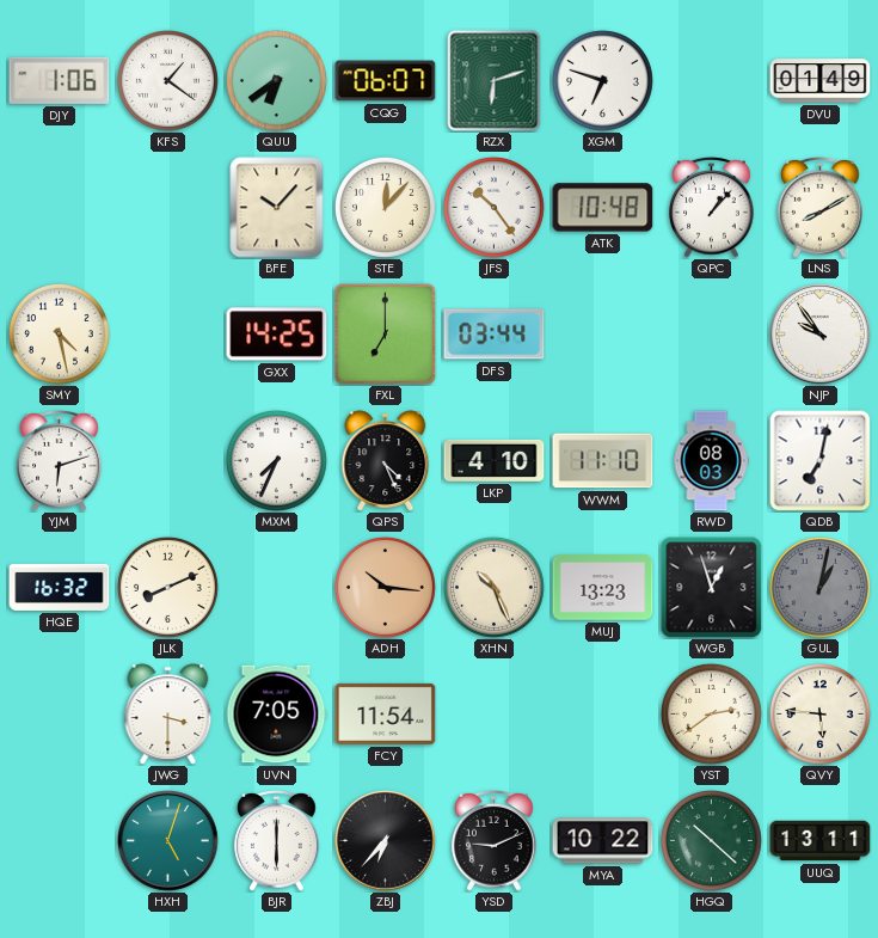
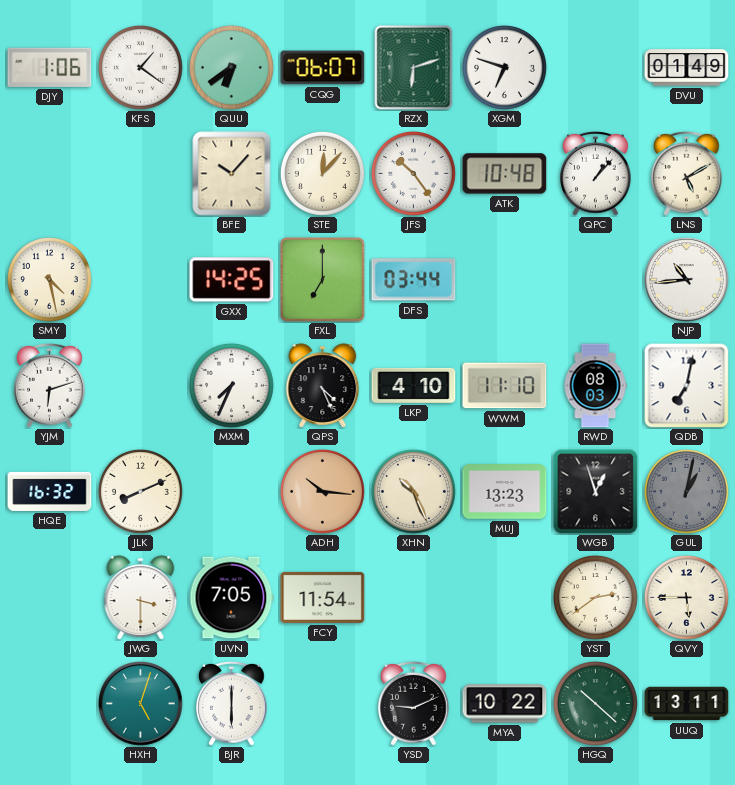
LNS: 8:10 -> 5:10
NJP: 9:54 -> 10:44
QVY: 5:46 -> 5:45
ZBJ: 6:37 -> none
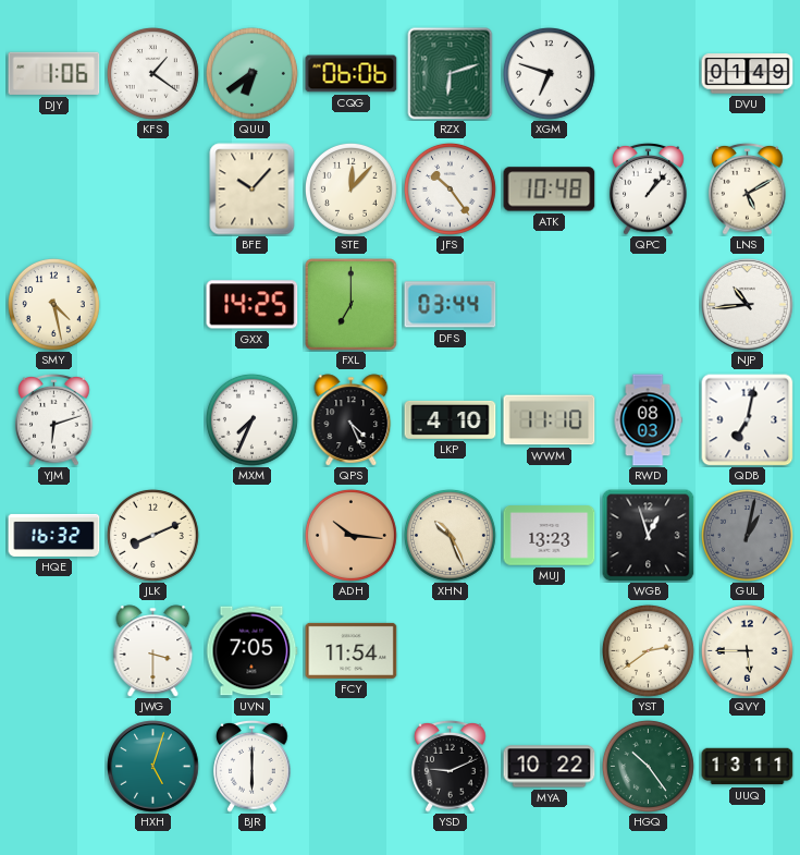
CQG: 06:07 -> 06:06
HGQ: 10:22 -> 10:24
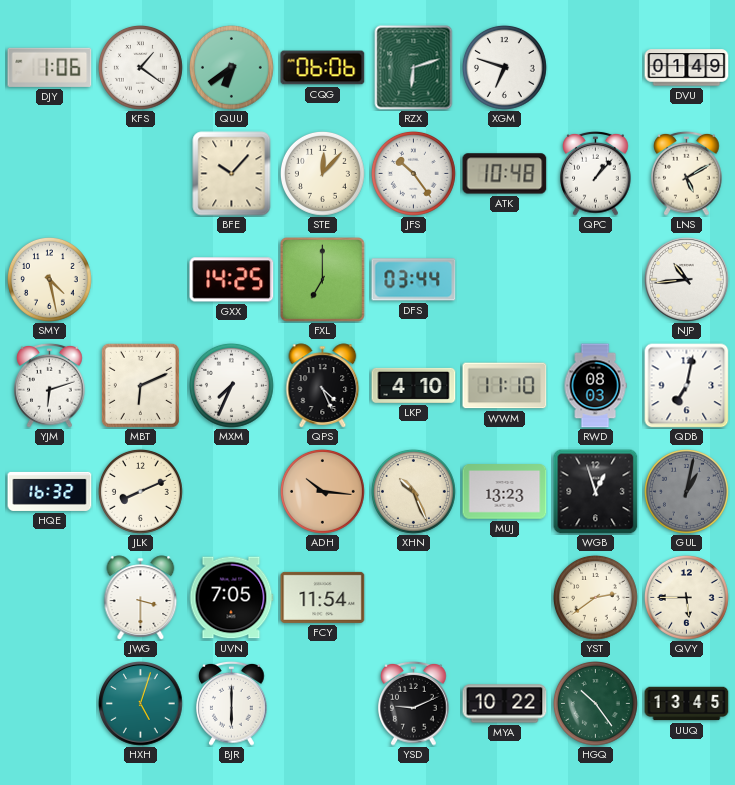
MBT: none -> 6:11
UUQ: 13:11 -> 13:45
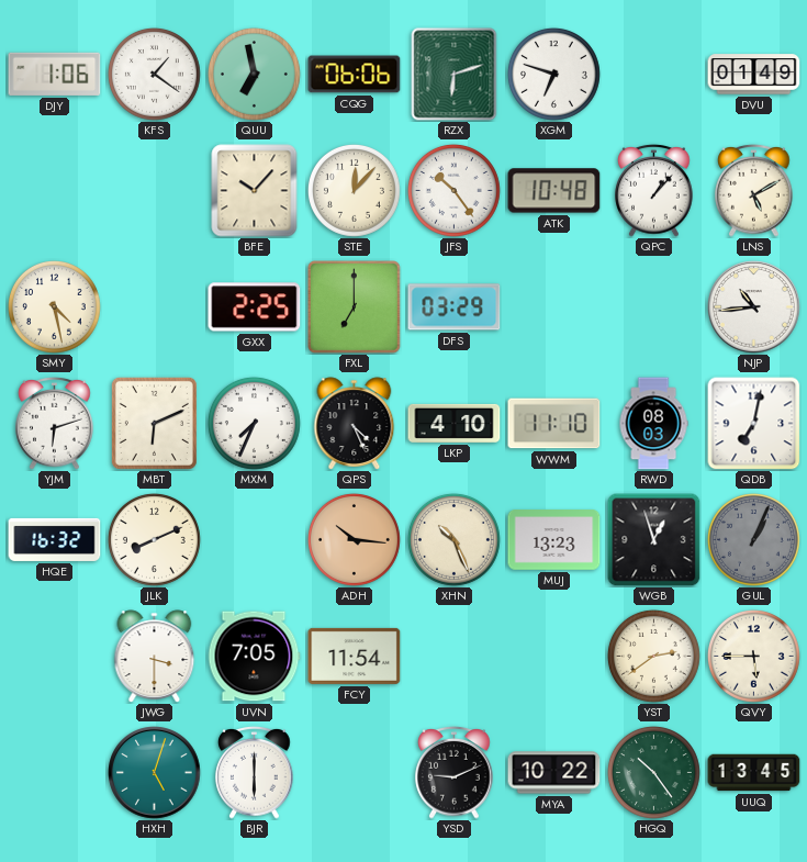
QUU: 6:39 -> 6:58
GXX: 14:25 -> 2:25
DFS: 03:44 -> 03:29
GUL: 1:02 -> 1:04
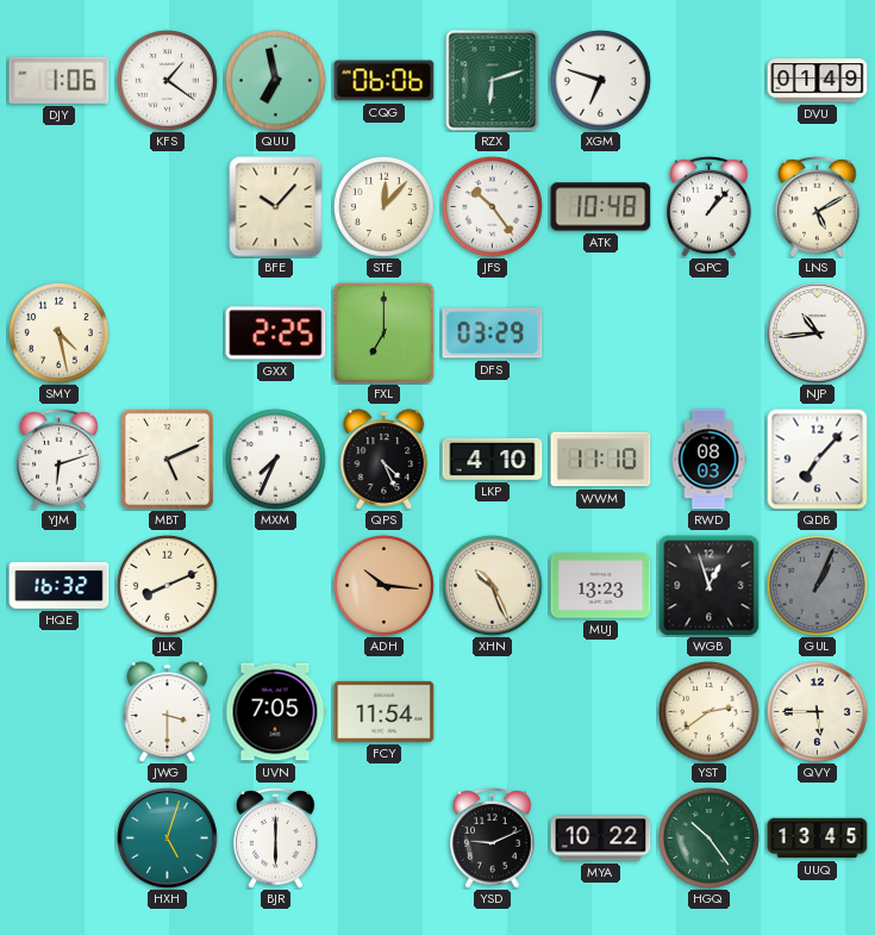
MBT: 6:11 -> 5:11
QDB: 7:02 -> 7:07
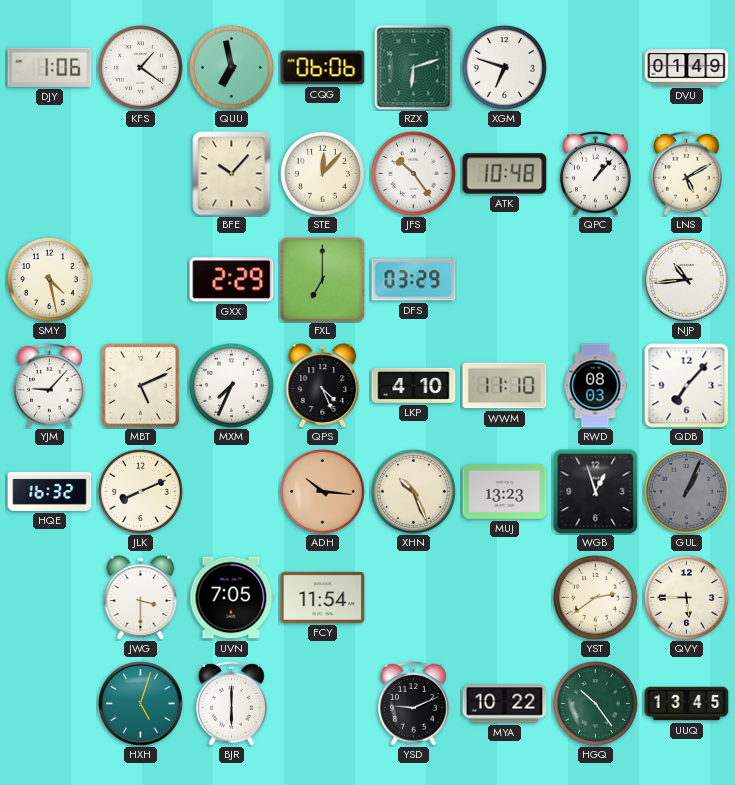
GXX: 2:25 -> 2:29
YJM: 6:12 -> 9:07
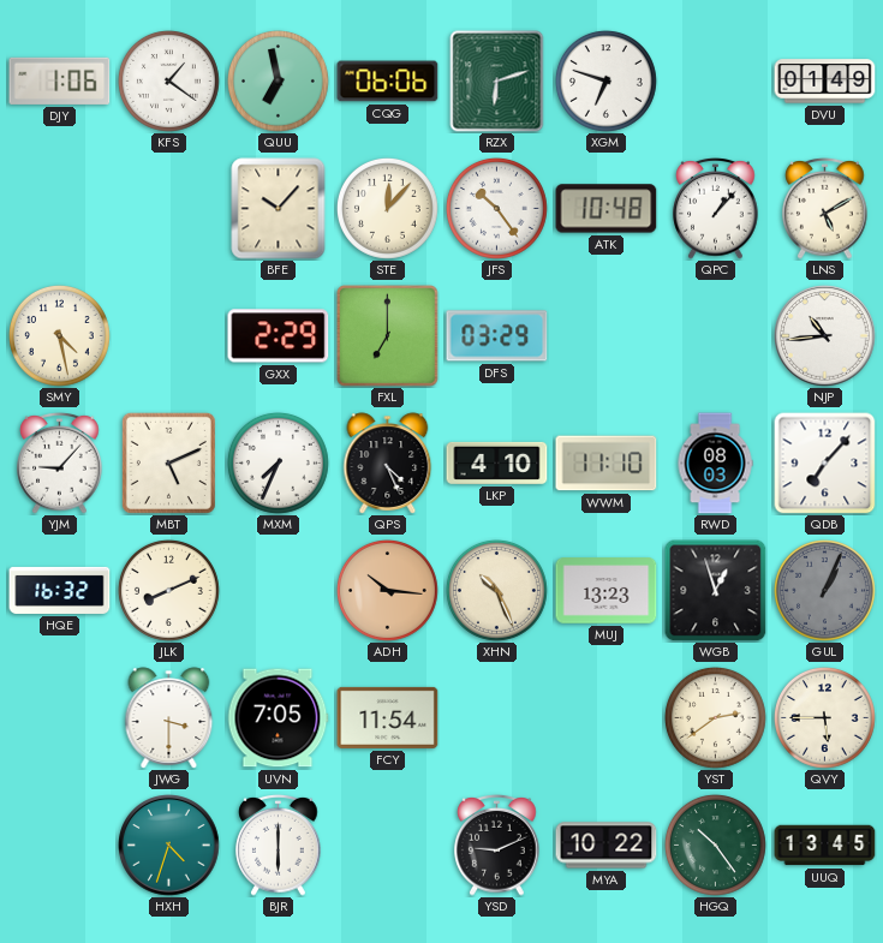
HXH: 5:03 -> 4:33
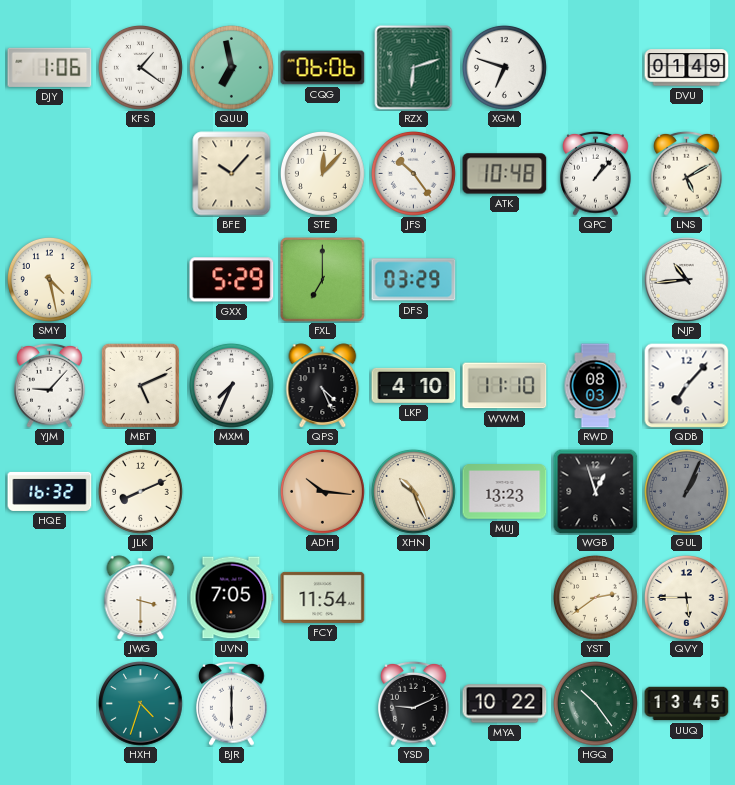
GXX: 2:29 -> 5:29
